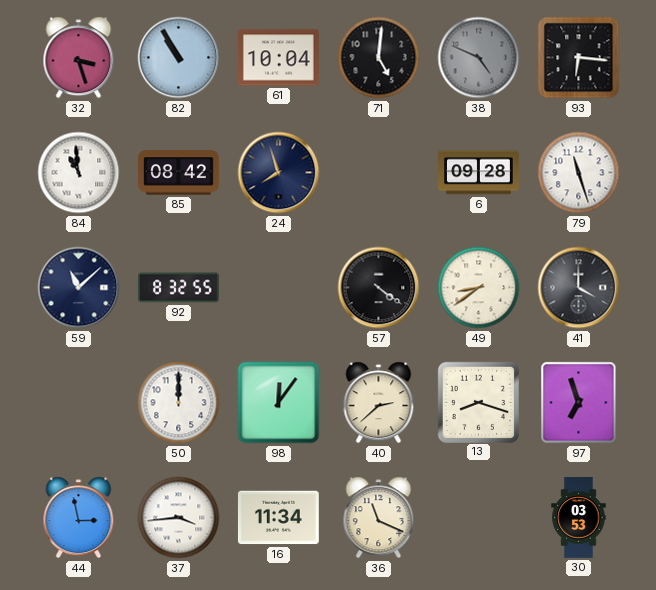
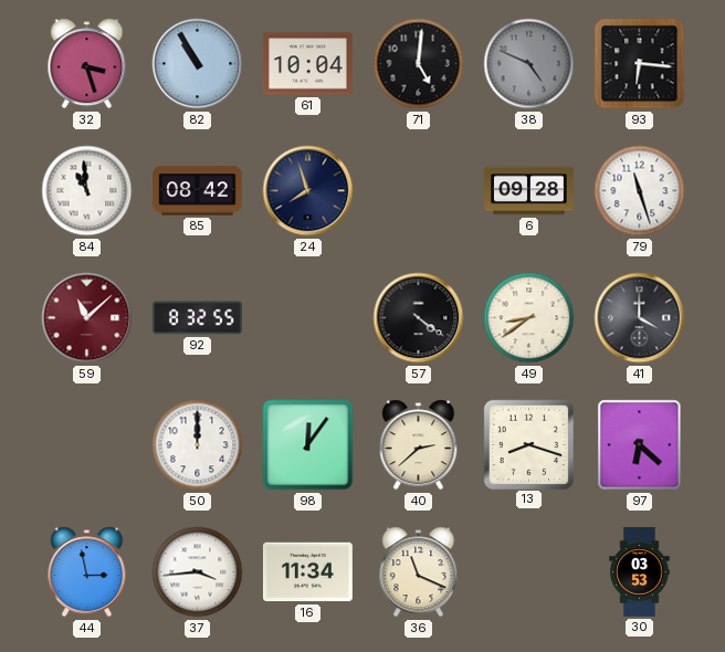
59 dial: navy -> burgundy
97: 6:57 -> 6:22
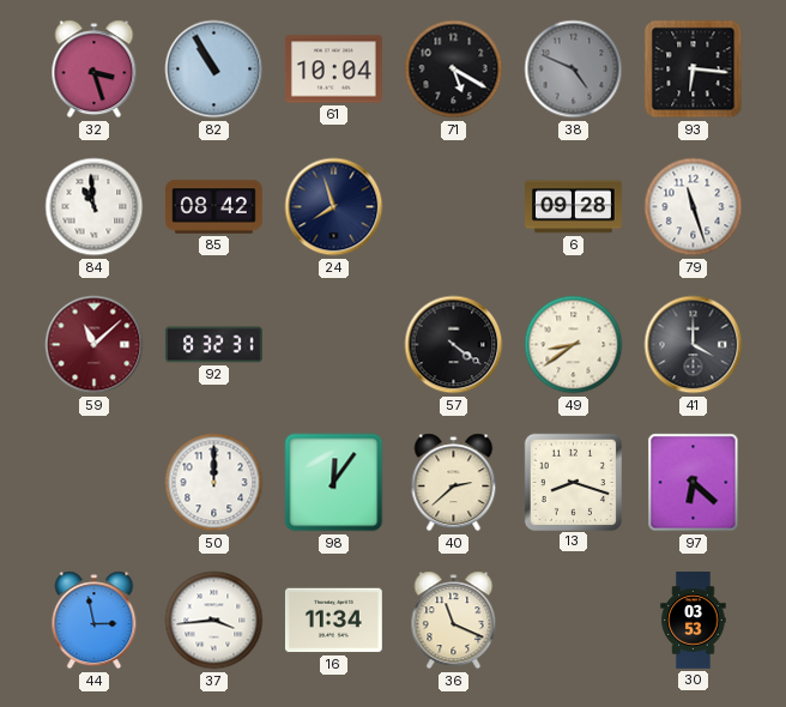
71: 5:01 -> 5:20
92: 8:32:55 -> 8:32:31
